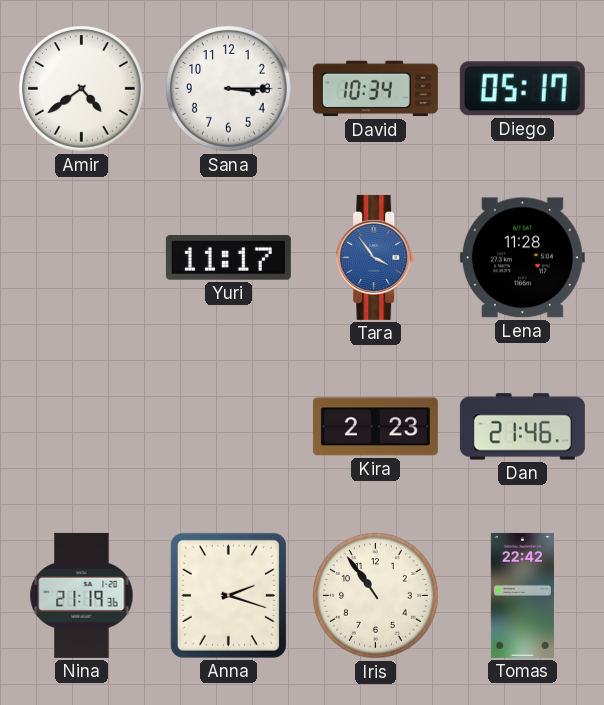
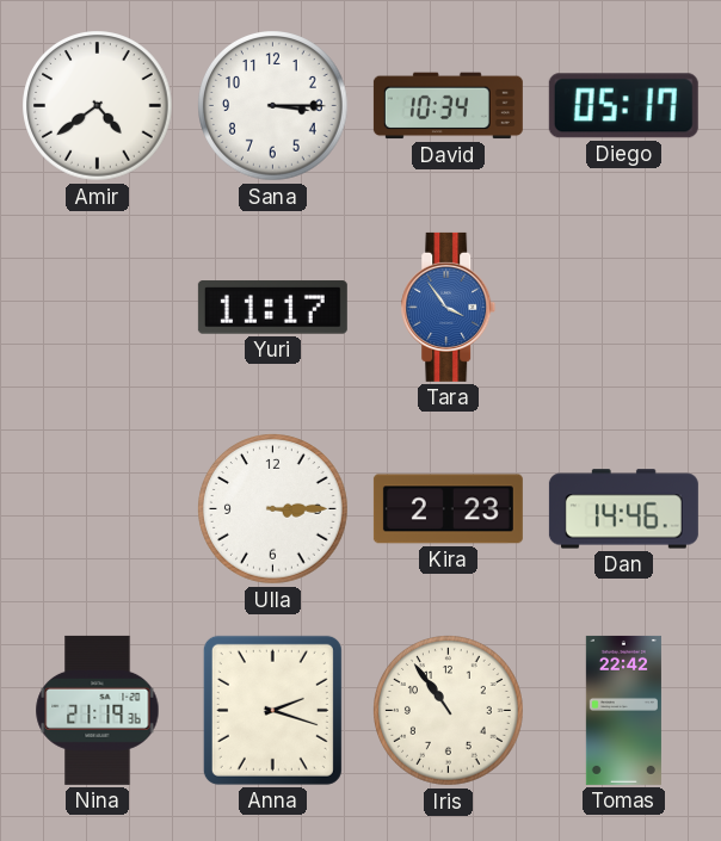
Lena: 11:28 -> none
Ulla: none -> 3:15
Dan: 21:46 -> 14:46
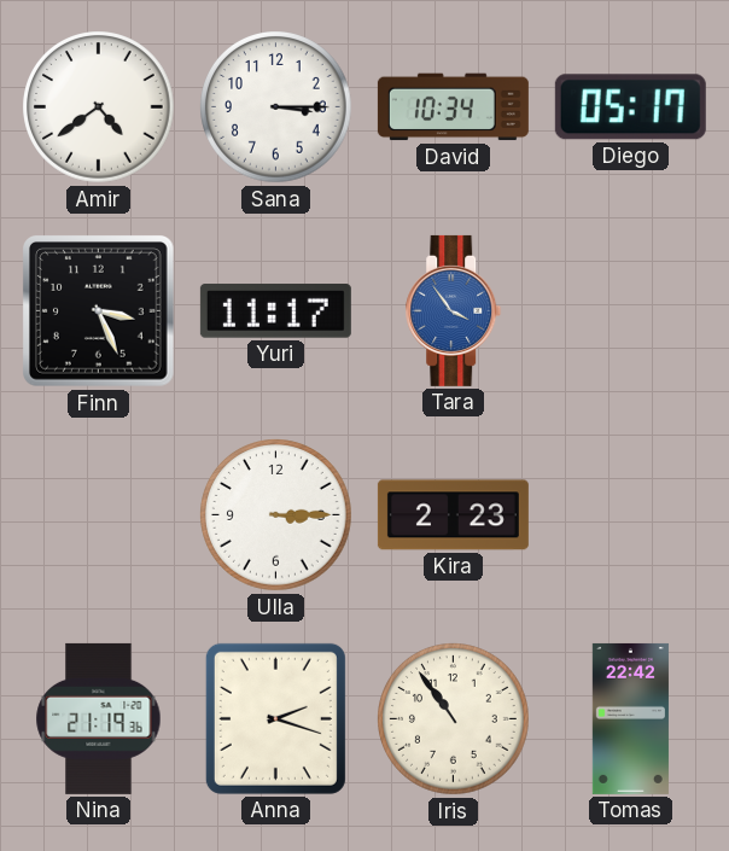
Finn: none -> 3:26
Dan: 14:46 -> none
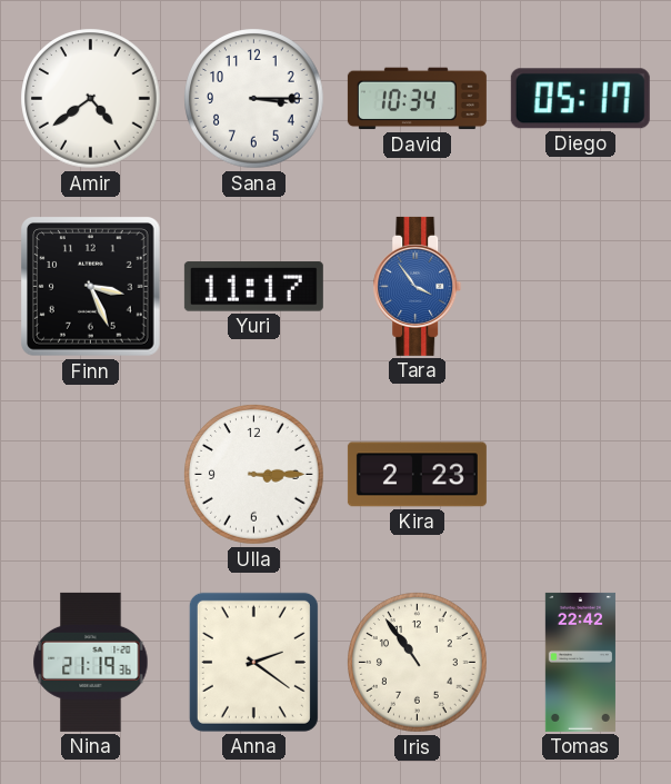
Anna: 2:18 -> 2:21
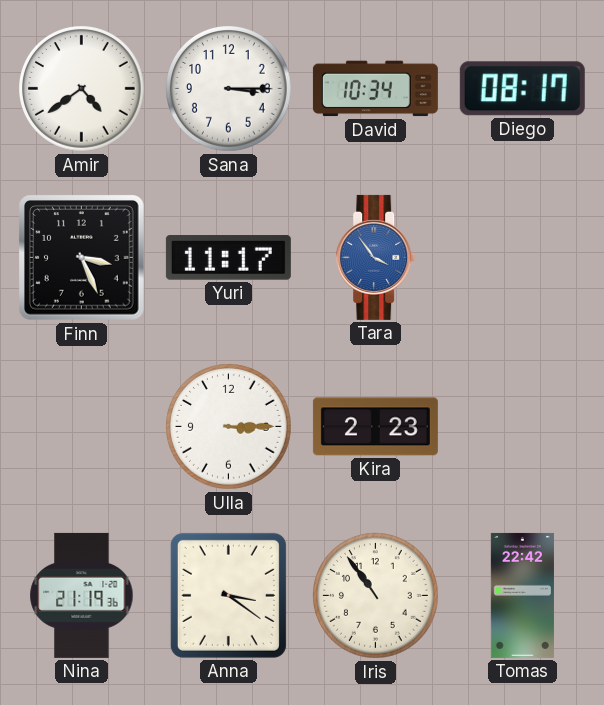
Diego: 05:17 -> 08:17
Anna: 2:21 -> 3:21
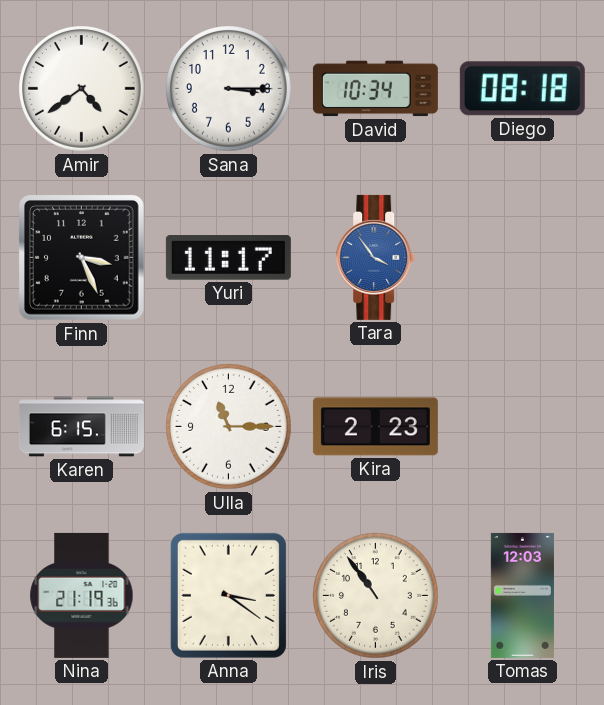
Diego: 08:17 -> 08:18
Karen: none -> 6:15
Ulla: 3:15 -> 11:15
Tomas: 22:42 -> 12:03
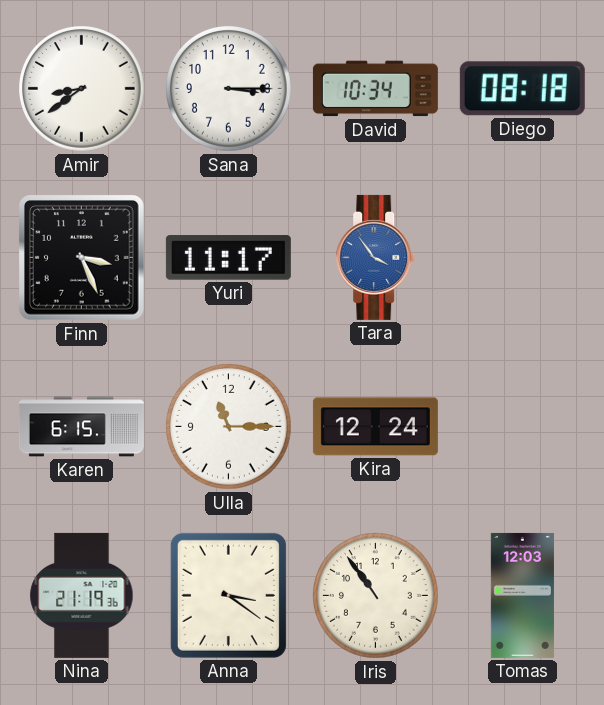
Amir: 4:39 -> 8:39
Kira: 2:23 -> 12:24
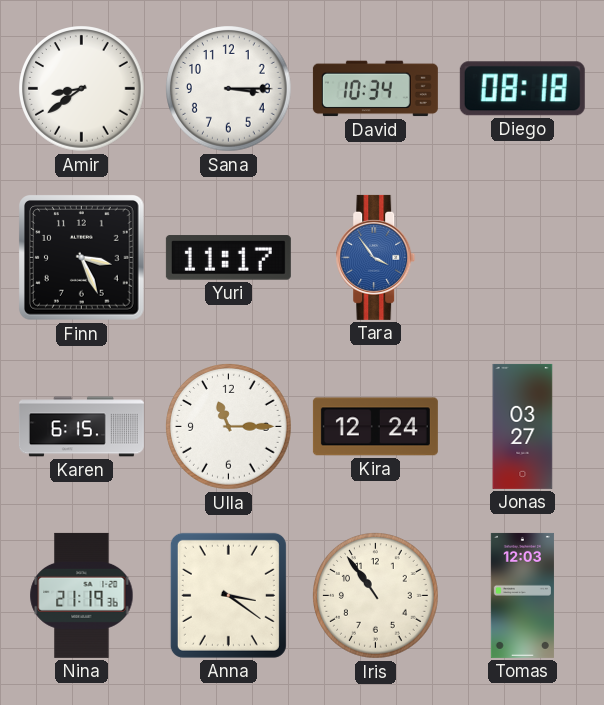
Jonas: none -> 03:27
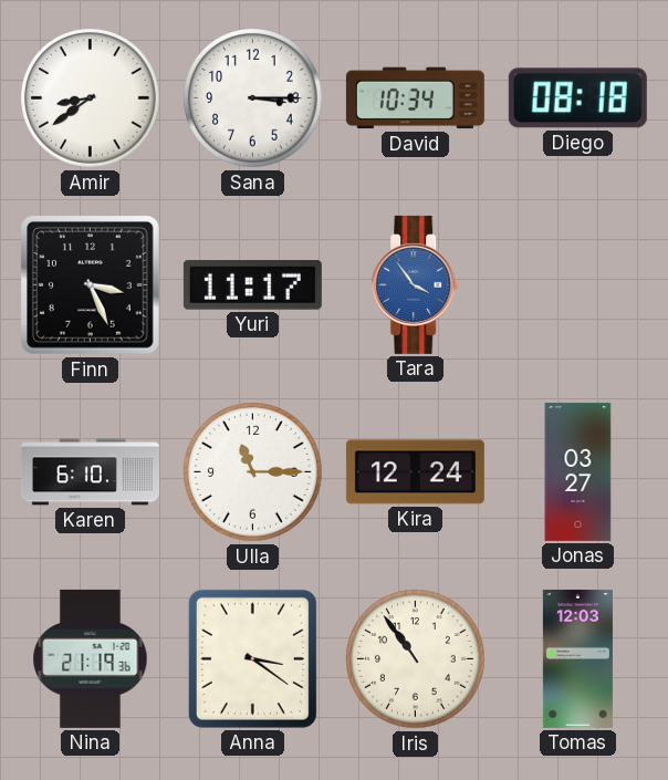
Karen: 6:15 -> 6:10
